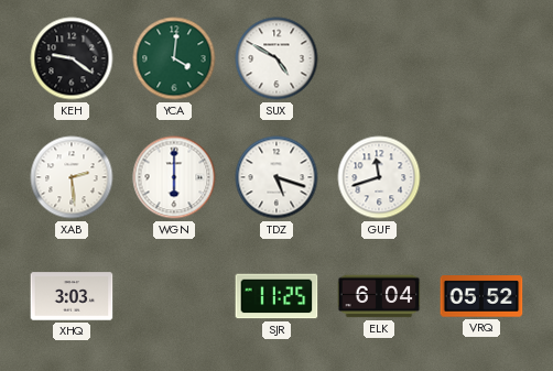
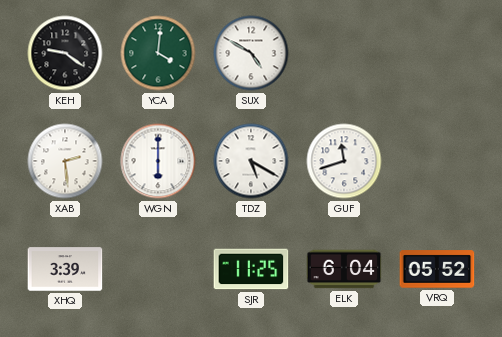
TDZ: 5:18 -> 5:20
XHQ: 3:03 -> 3:39
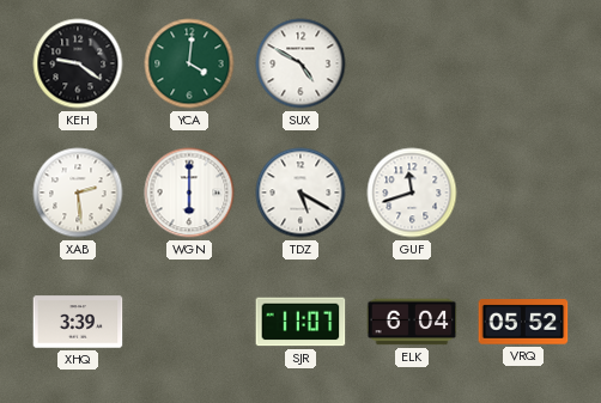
SJR: 11:25 -> 11:07
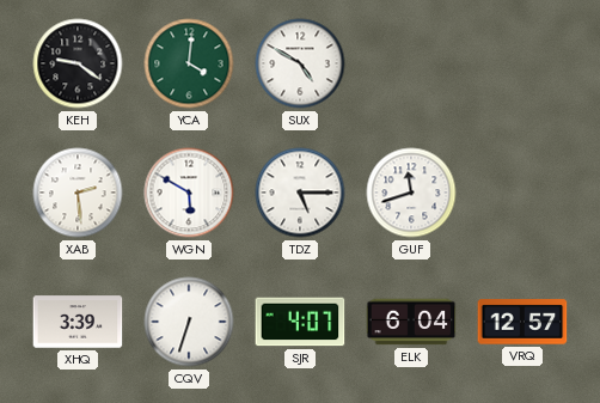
WGN: 6:00 -> 5:50
TDZ: 5:20 -> 5:15
CQV: none -> 6:33
SJR: 11:07 -> 4:07
VRQ: 05:52 -> 12:57
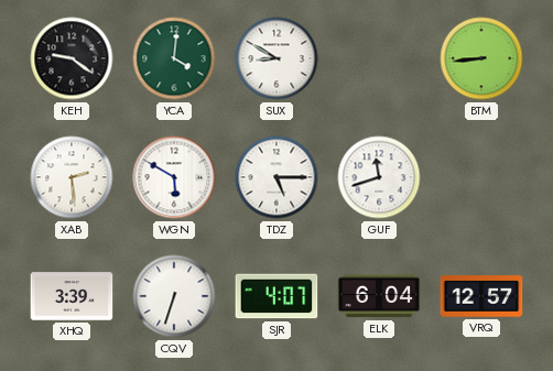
SUX: 4:50 -> 8:50
BTM: none -> 8:44
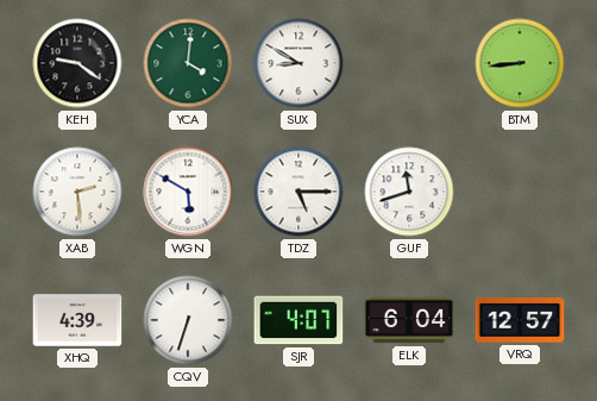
XHQ: 3:39 -> 4:39
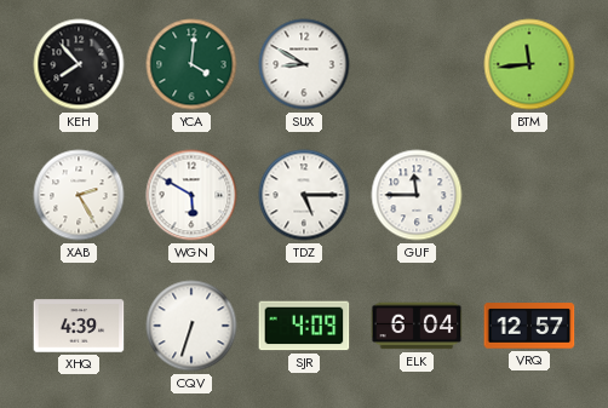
KEH: 9:21 -> 7:53
BTM: 8:44 -> 11:44
XAB: 2:29 -> 2:25
GUF: 11:42 -> 11:45
SJR: 4:07 -> 4:09
